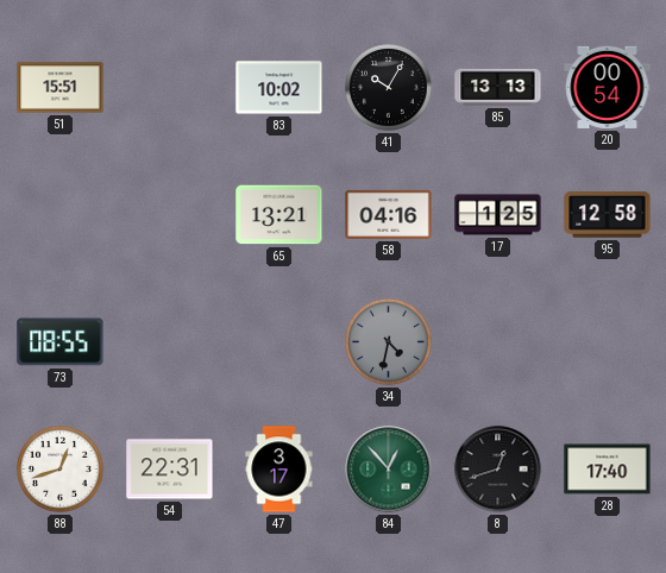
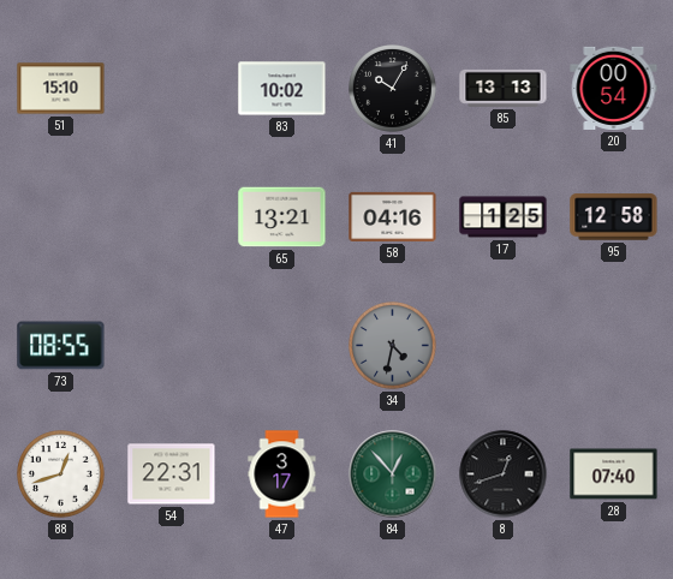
51: 15:51 -> 15:10
28: 17:40 -> 07:40
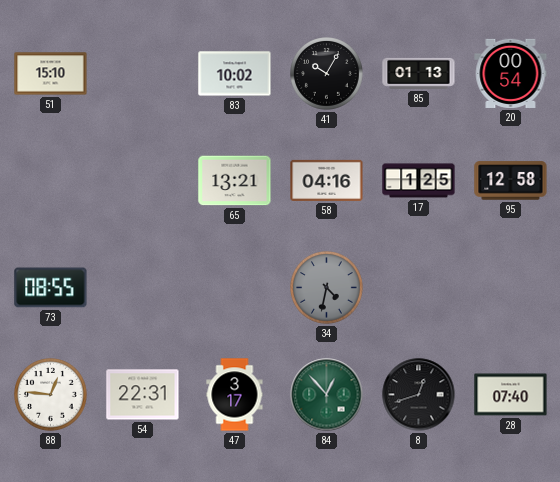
85: 13:13 -> 01:13
88: 12:42 -> 12:46
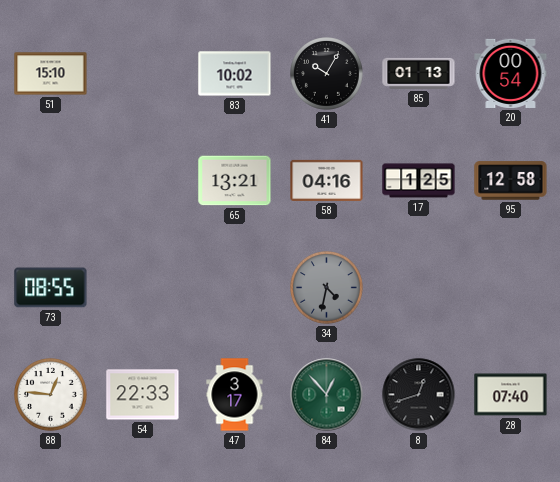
54: 22:31 -> 22:33
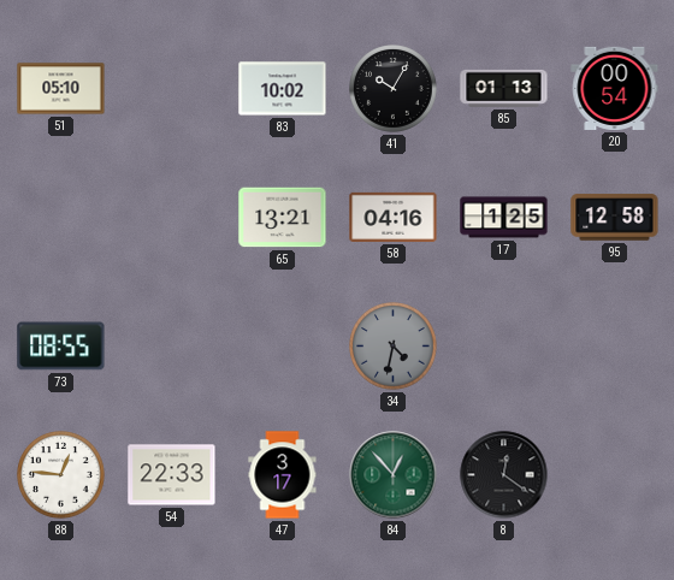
51: 15:10 -> 05:10
8: 12:42 -> 12:21
28: 07:40 -> none
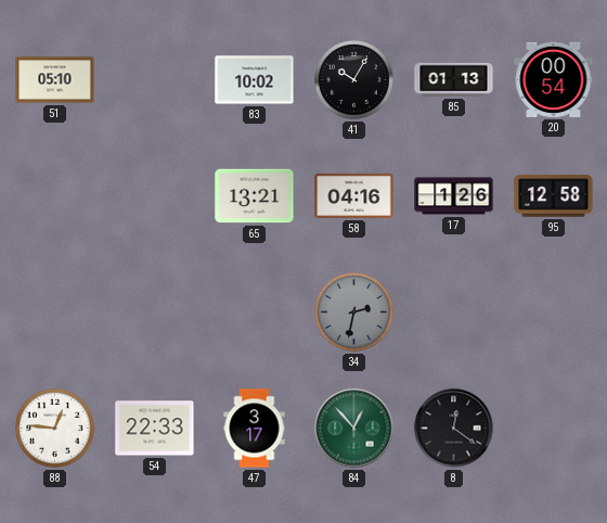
17: 1:25 -> 1:26
73: 08:55 -> none
34: 4:32 -> 2:32
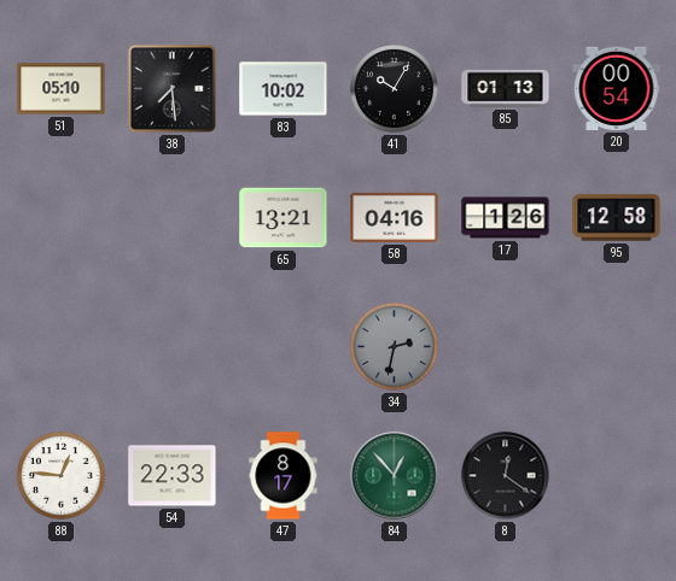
38: none -> 7:29
47: 3:17 -> 8:17
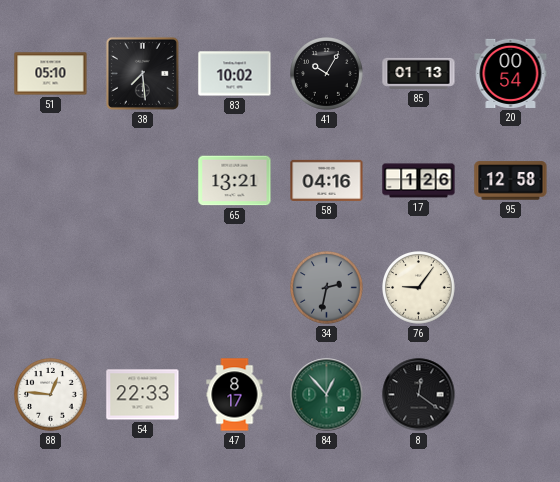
76: none -> 9:06
